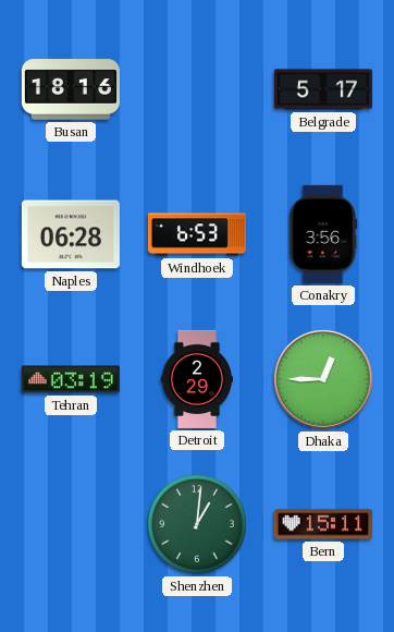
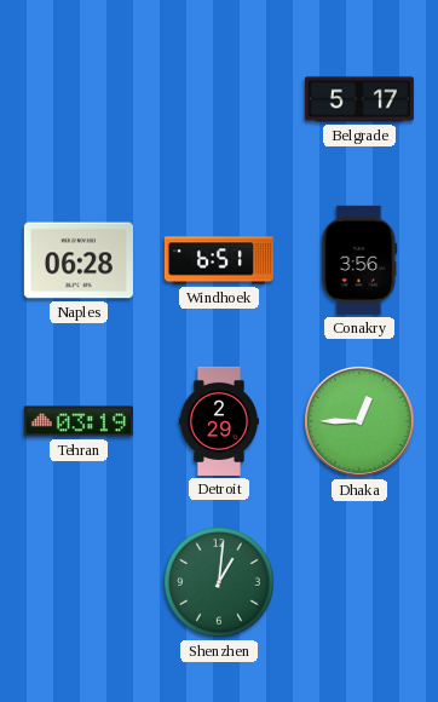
Busan: 18:16 -> none
Windhoek: 6:53 -> 6:51
Bern: 15:11 -> none
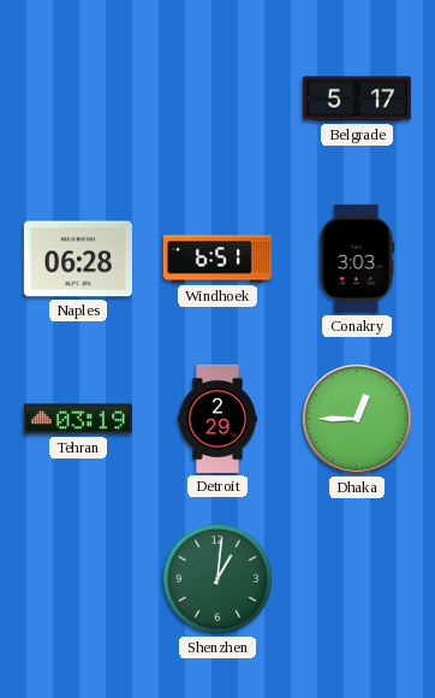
Conakry: 3:56 -> 3:03
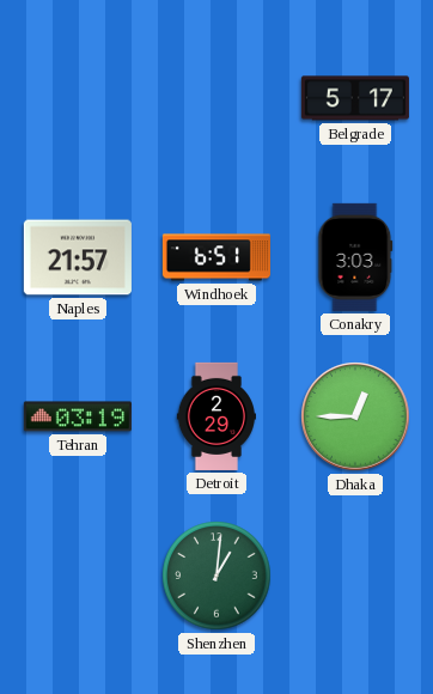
Naples: 06:28 -> 21:57
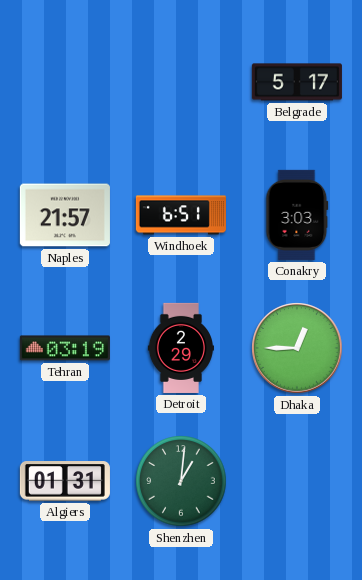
Algiers: none -> 01:31
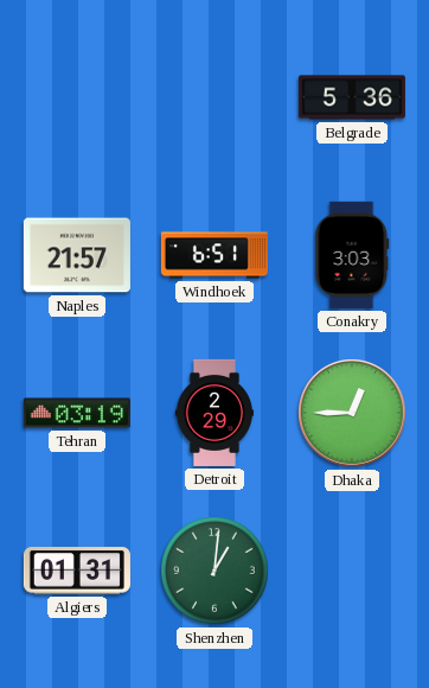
Belgrade: 5:17 -> 5:36
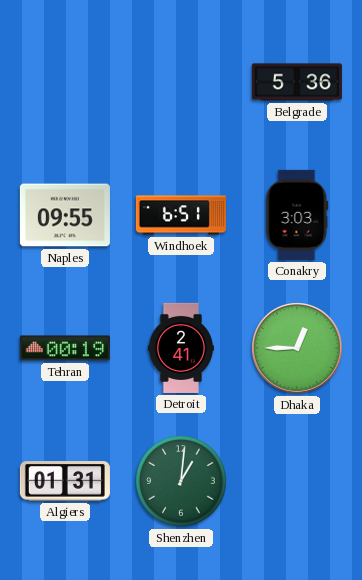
Naples: 21:57 -> 09:55
Tehran: 03:19 -> 00:19
Detroit: 2:29 -> 2:41
